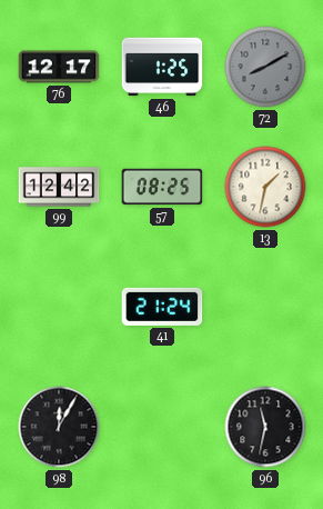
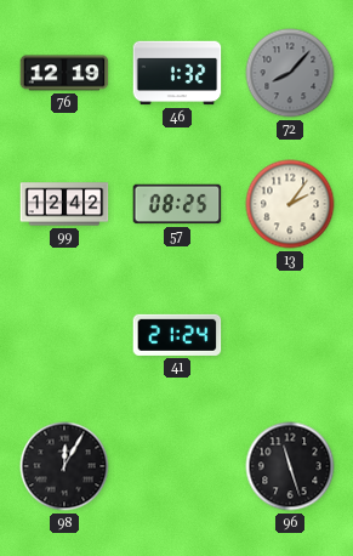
76: 12:17 -> 12:19
46: 1:25 -> 1:32
72: 8:10 -> 8:07
13: 1:32 -> 2:06
96: 11:32 -> 11:27
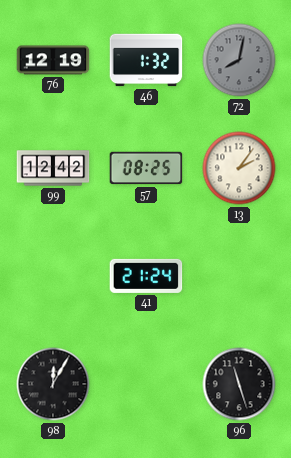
72: 8:07 -> 8:02
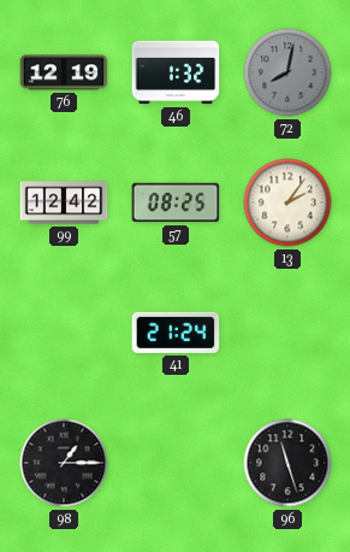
98: 12:05 -> 1:15
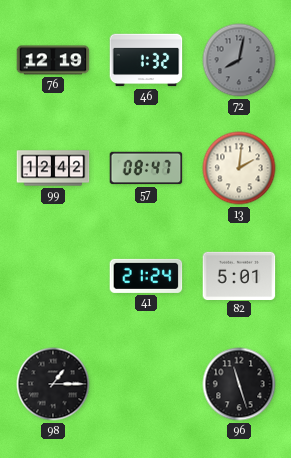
57: 08:25 -> 08:47
13: 2:06 -> 2:01
82: none -> 5:01
